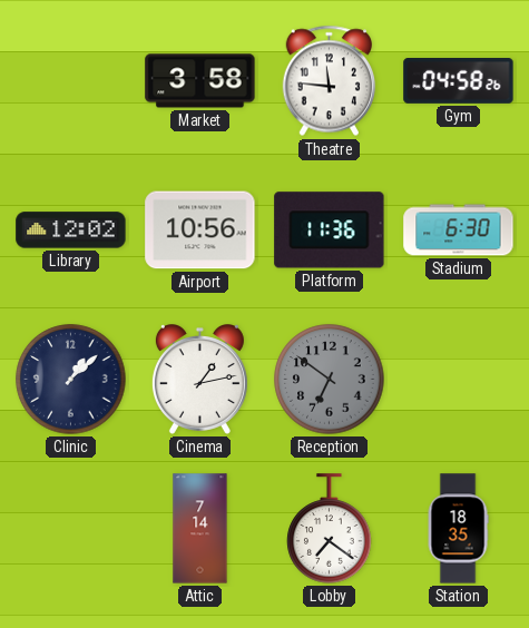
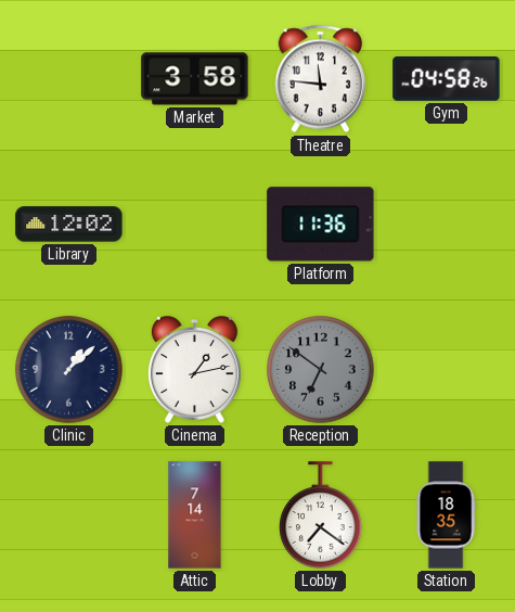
Airport: 10:56 -> none
Stadium: 6:30 -> none
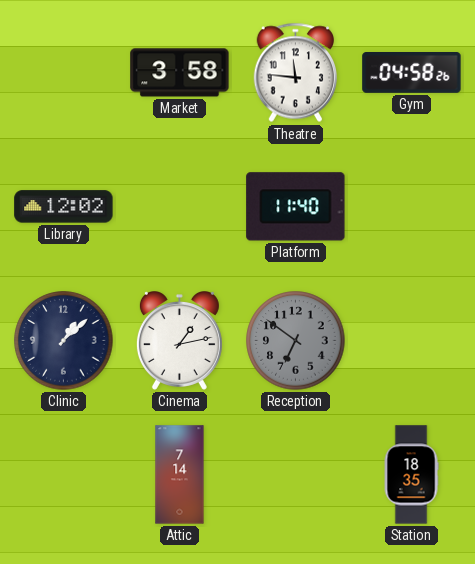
Platform: 11:36 -> 11:40
Lobby: 7:21 -> none
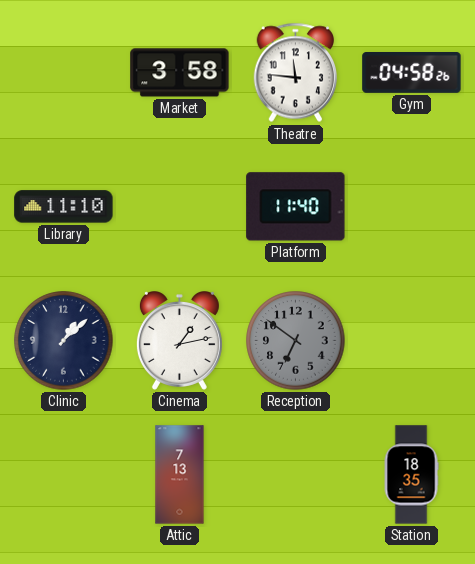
Library: 12:02 -> 11:10
Attic: 7:14 -> 7:13
